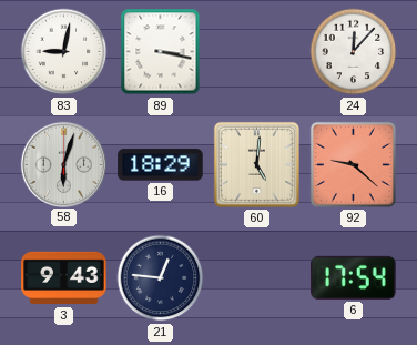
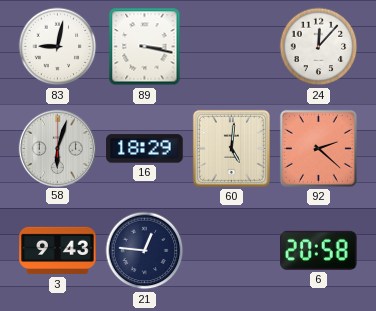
92: 9:22 -> 2:22
6: 17:54 -> 20:58
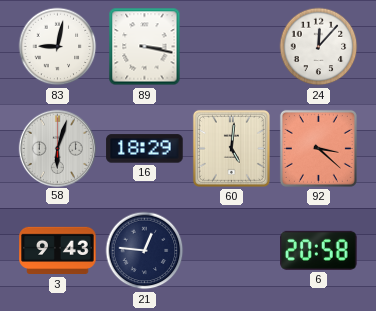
92: 2:22 -> 3:22
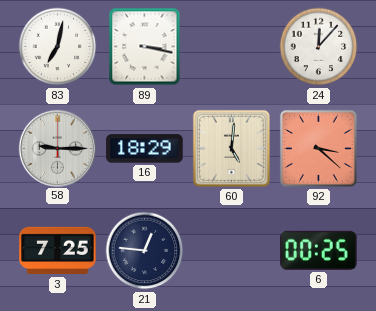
83: 9:02 -> 7:02
58: 6:03 -> 9:15
3: 9:43 -> 7:25
6: 20:58 -> 00:25
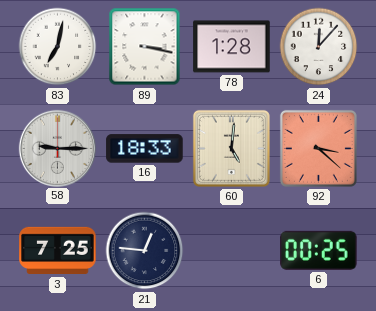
78: none -> 1:28
16: 18:29 -> 18:33
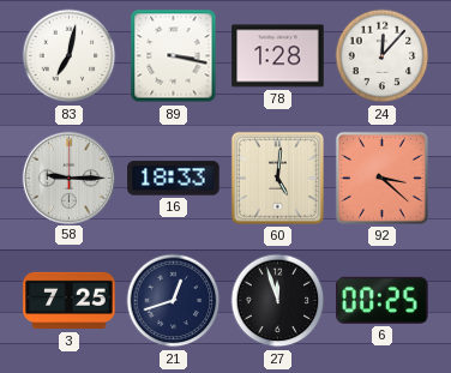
21: 12:46 -> 12:42
27: none -> 11:57
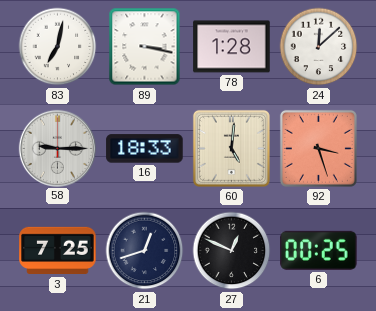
24: 12:07 -> 12:08
92: 3:22 -> 3:27
27: 11:57 -> 12:49
